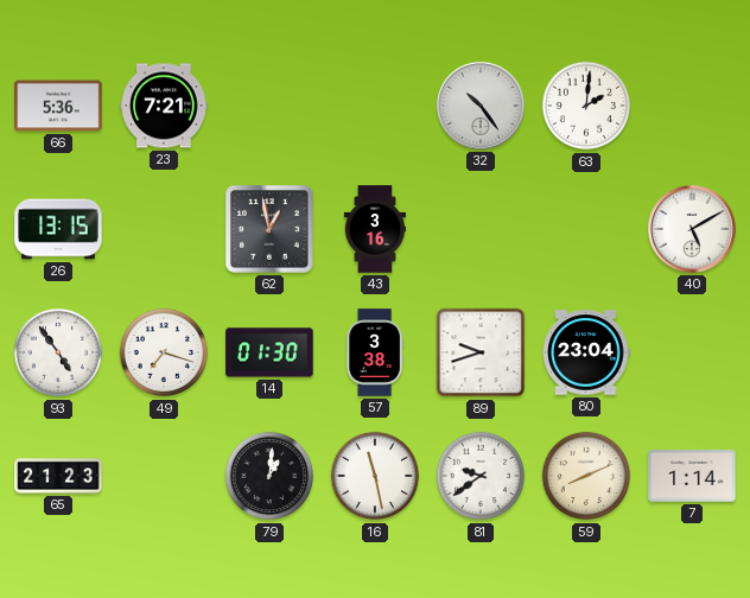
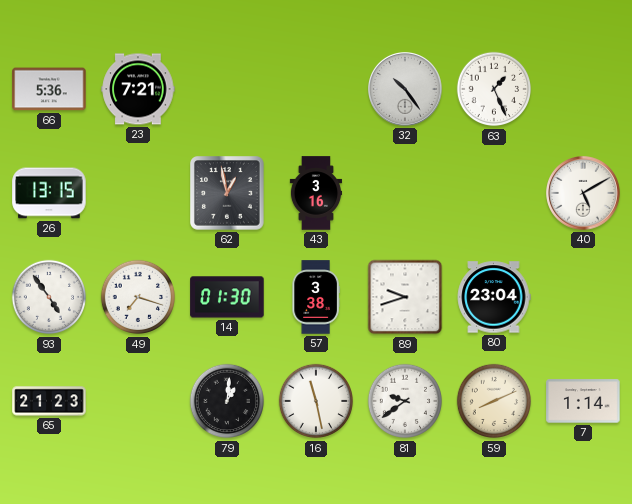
63: 2:01 -> 1:26
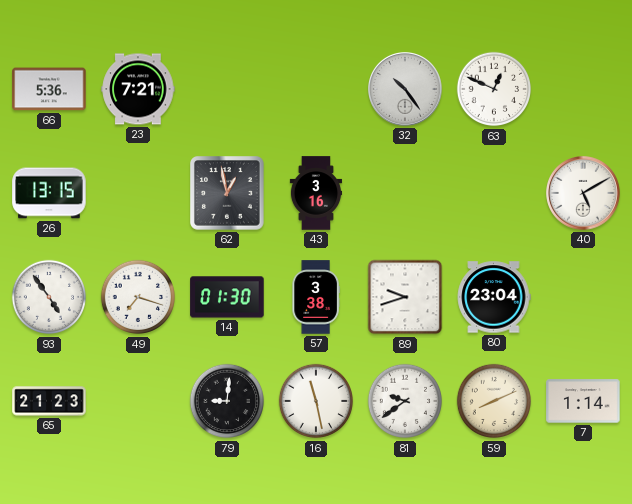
63: 1:26 -> 12:49
79: 1:01 -> 9:01
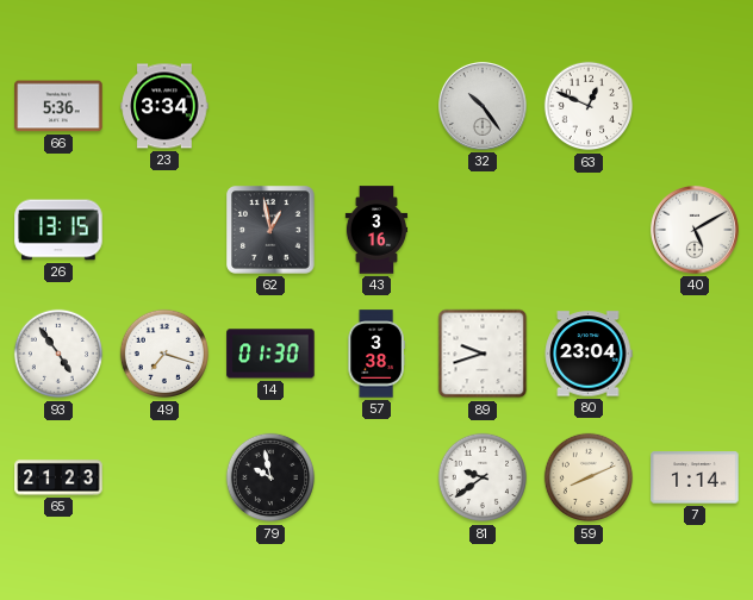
23: 7:21 -> 3:34
79: 9:01 -> 9:58
16: 11:28 -> none
